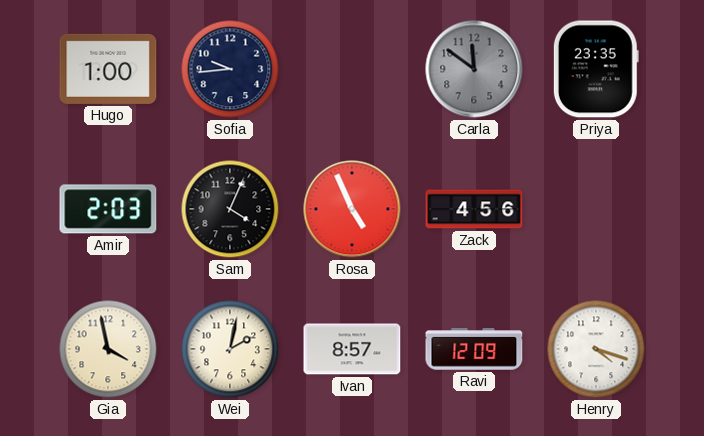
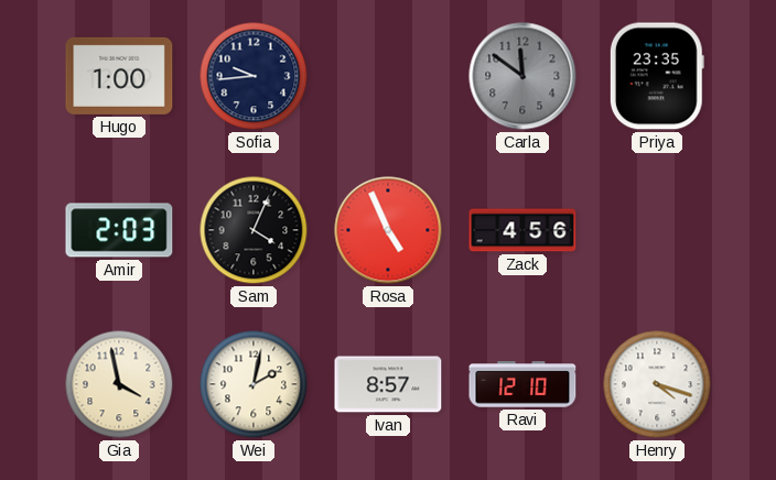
Ravi: 12:09 -> 12:10
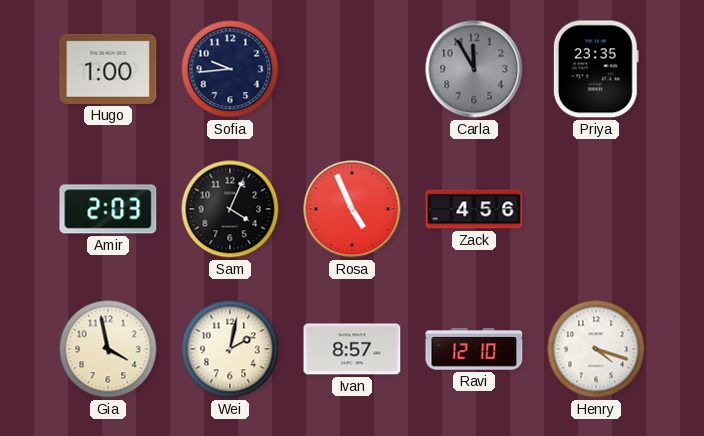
Carla: 11:51 -> 11:55
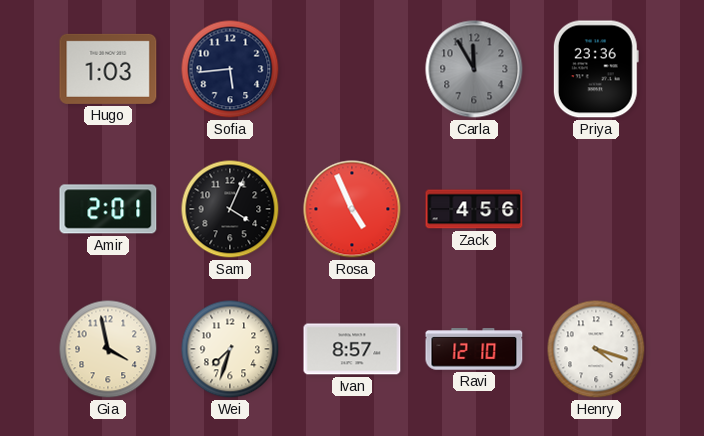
Hugo: 1:00 -> 1:03
Sofia: 9:44 -> 5:44
Priya: 23:35 -> 23:36
Amir: 2:03 -> 2:01
Wei: 2:02 -> 7:33
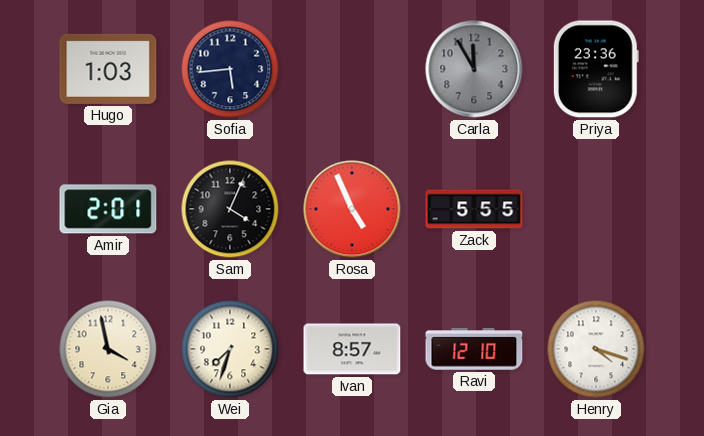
Zack: 4:56 -> 5:55
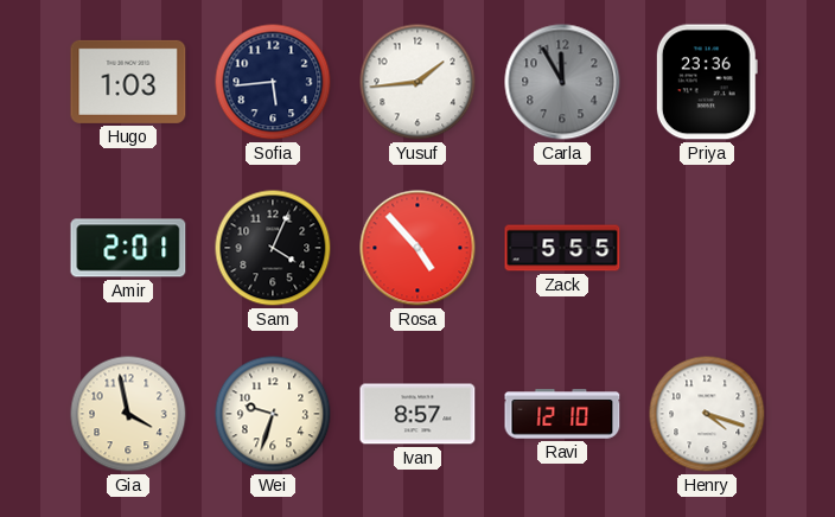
Yusuf: none -> 1:44
Rosa: 4:56 -> 4:53
Wei: 7:33 -> 9:33
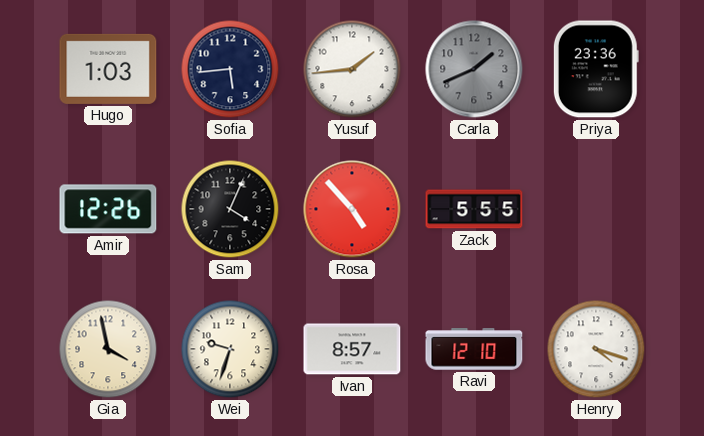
Carla: 11:55 -> 1:41
Amir: 2:01 -> 12:26
